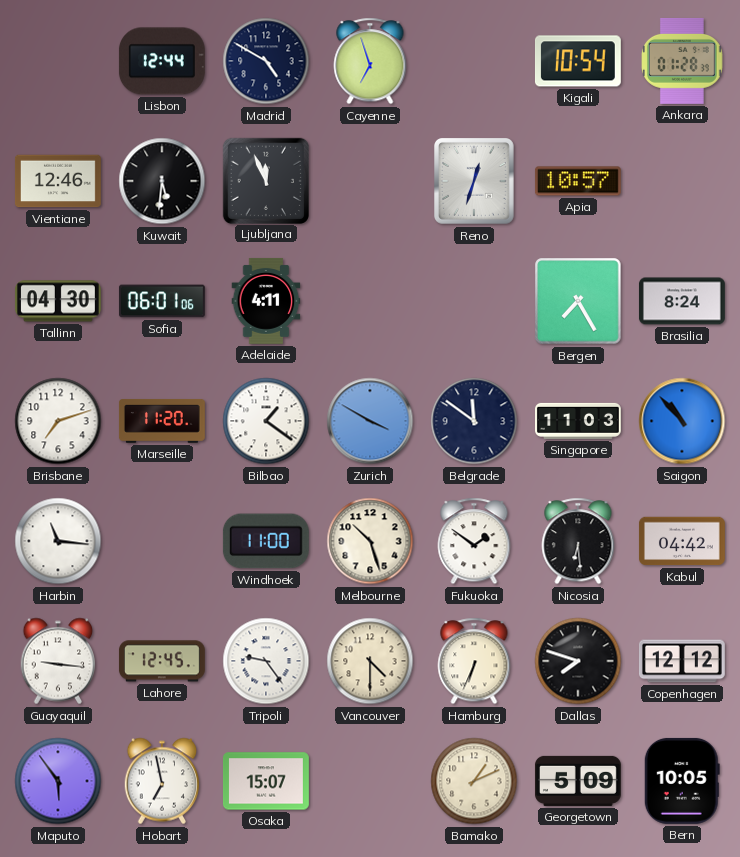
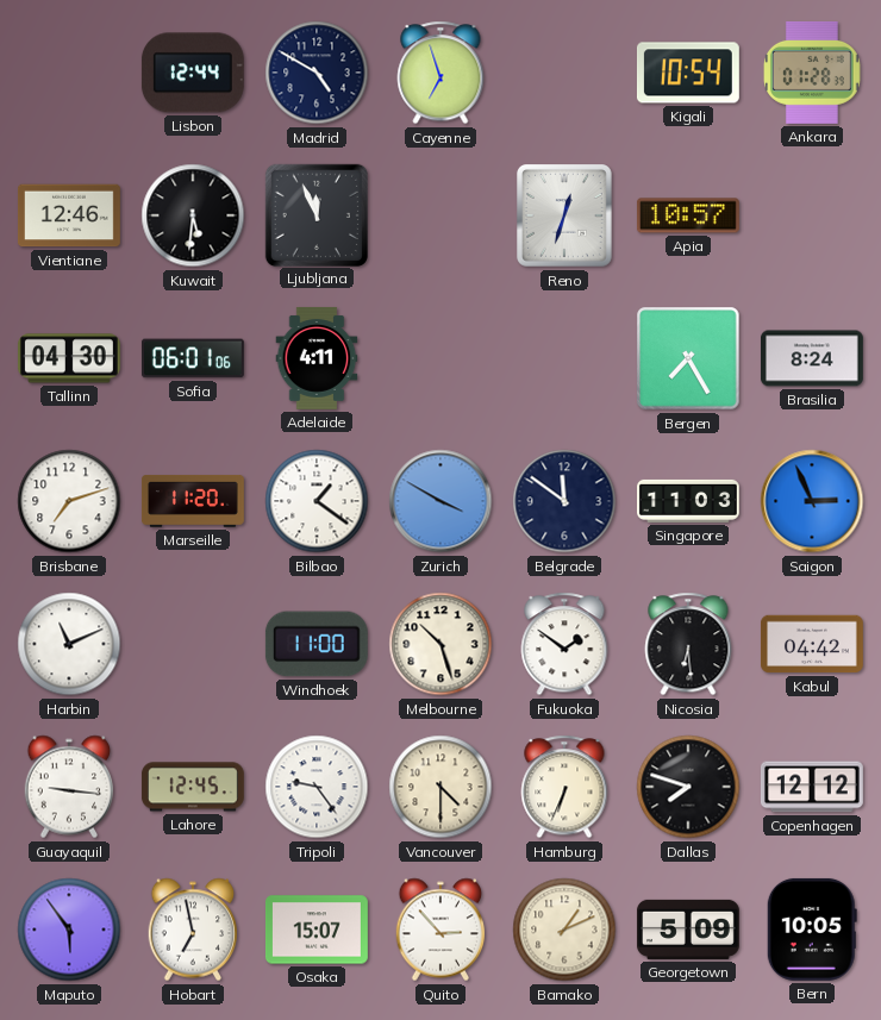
Saigon: 10:53 -> 2:56
Harbin: 11:16 -> 11:11
Quito: none -> 2:53
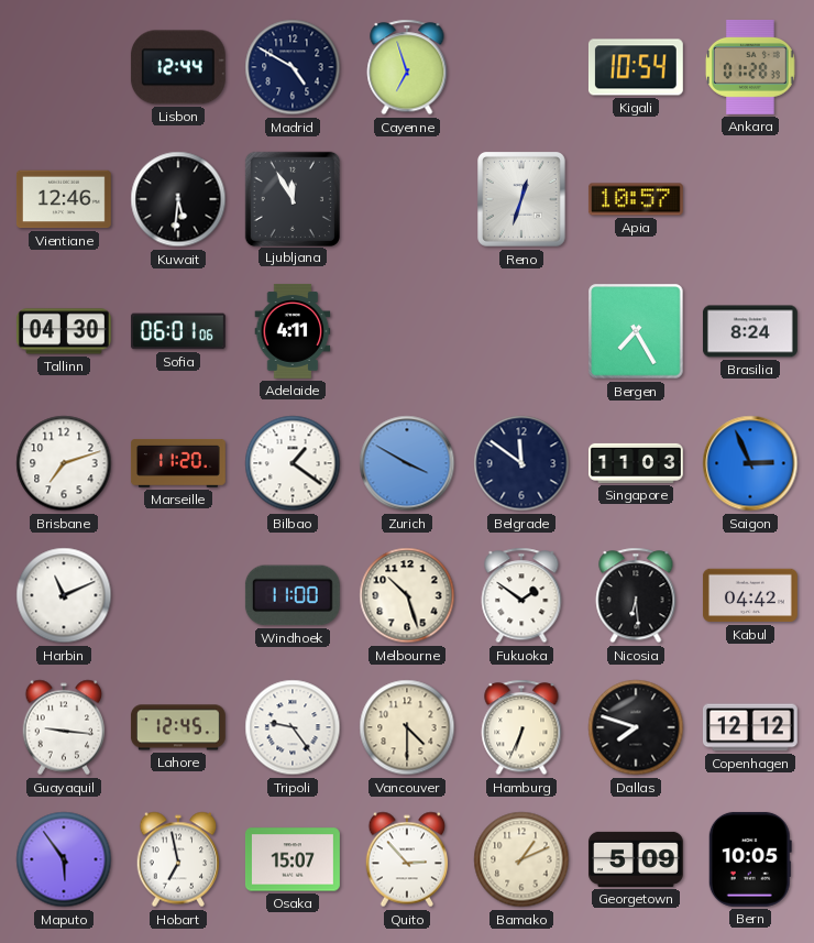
Ljubljana: 11:56 -> 11:55
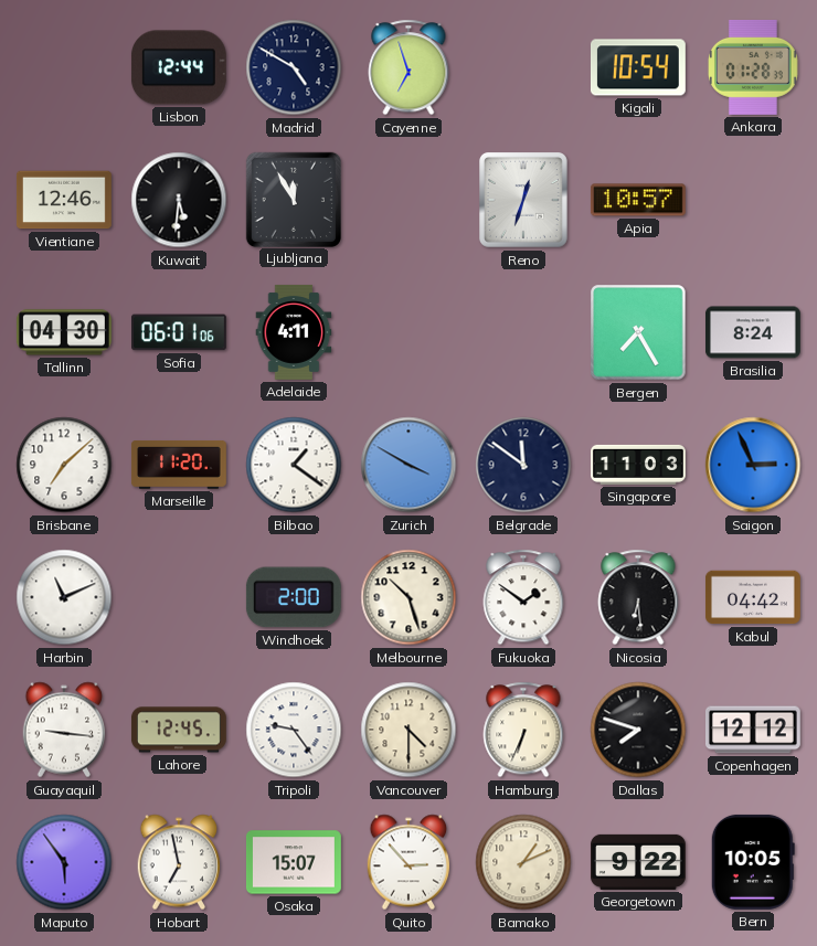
Brisbane: 7:12 -> 7:08
Windhoek: 11:00 -> 2:00
Georgetown: 5:09 -> 9:22
